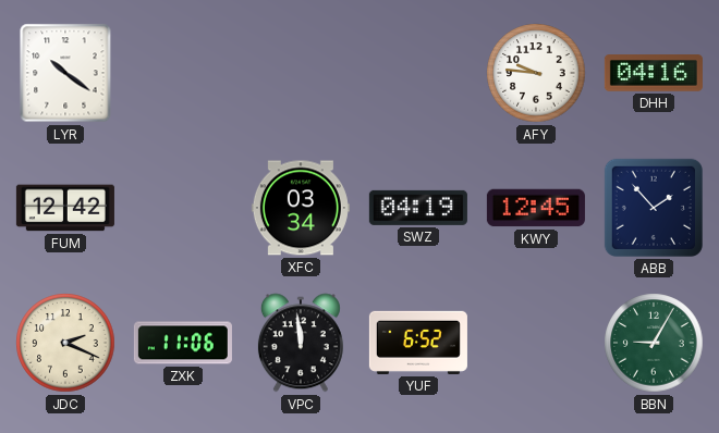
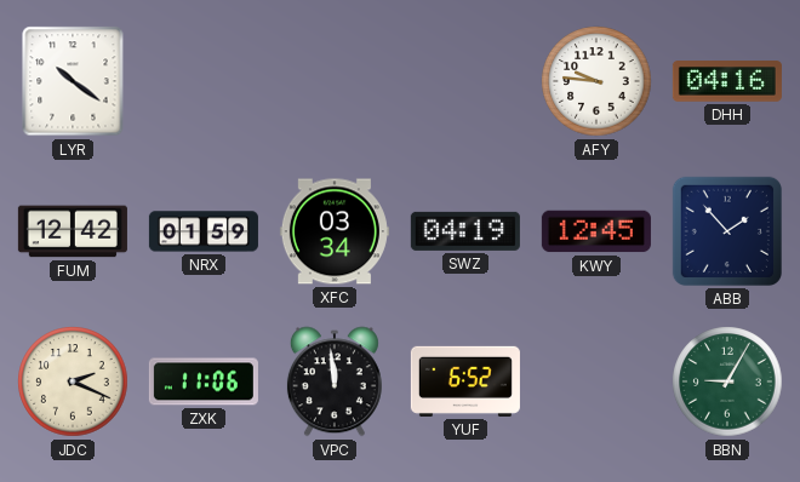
NRX: none -> 01:59
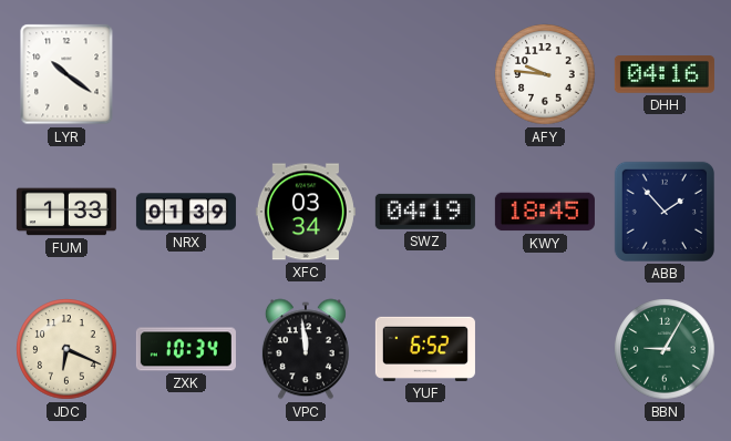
FUM: 12:42 -> 1:33
NRX: 01:59 -> 01:39
KWY: 12:45 -> 18:45
JDC: 2:19 -> 6:19
ZXK: 11:06 -> 10:34
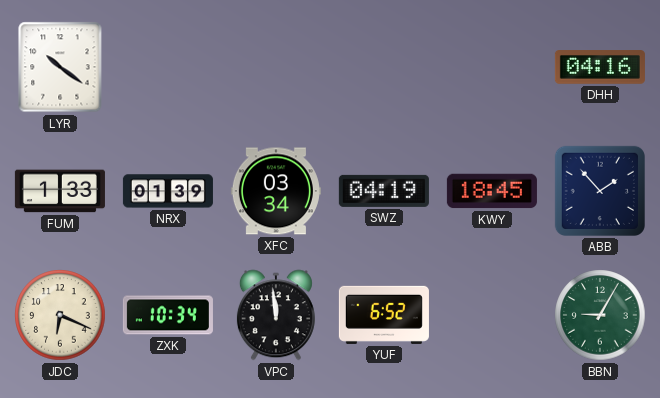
AFY: 9:46 -> none
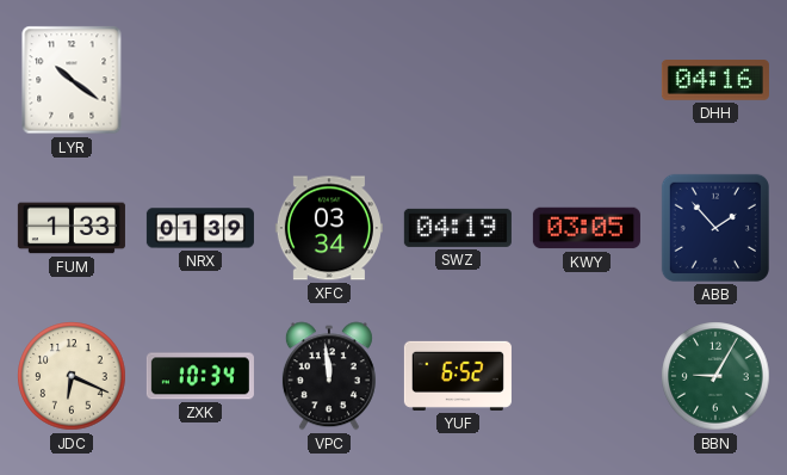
KWY: 18:45 -> 03:05
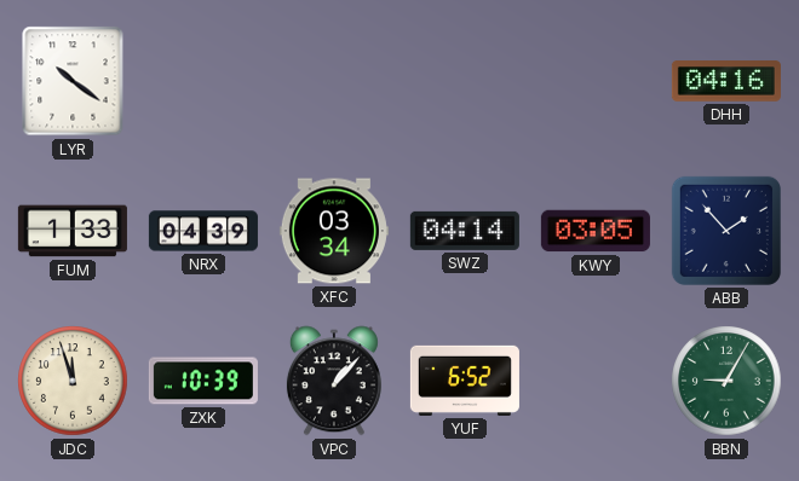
NRX: 01:39 -> 04:39
SWZ: 04:19 -> 04:14
JDC: 6:19 -> 11:57
ZXK: 10:34 -> 10:39
VPC: 11:59 -> 1:07
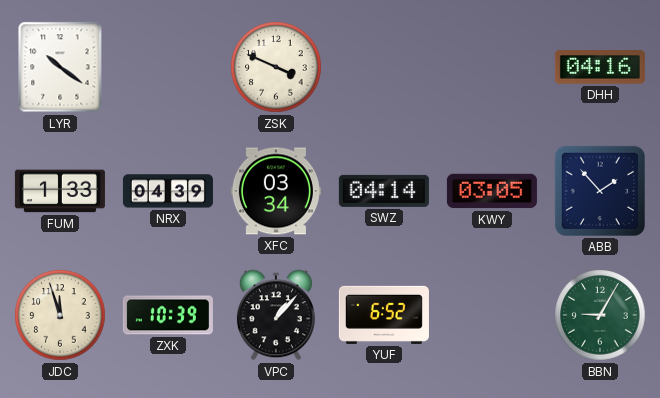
ZSK: none -> 3:49
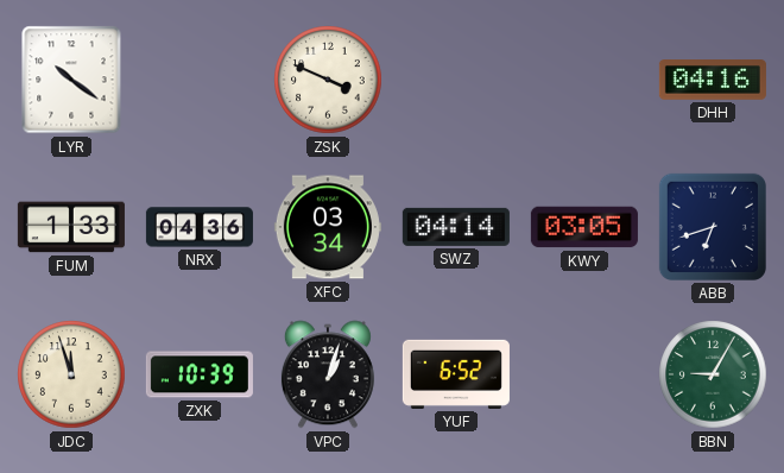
NRX: 04:39 -> 04:36
ABB: 1:53 -> 6:42
VPC: 1:07 -> 1:03
